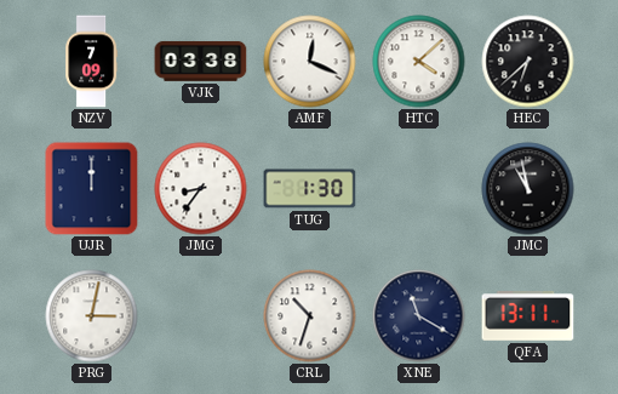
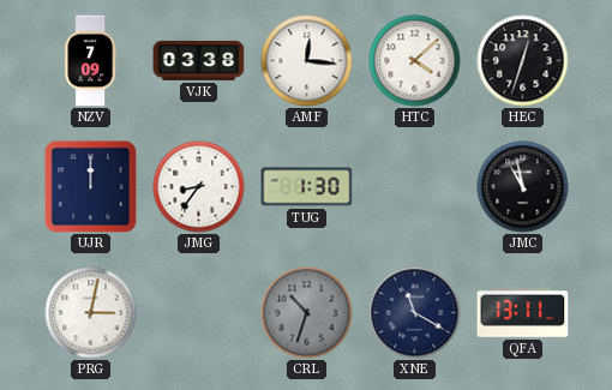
AMF: 12:19 -> 12:16
HEC: 6:38 -> 12:33
CRL dial: white -> grey
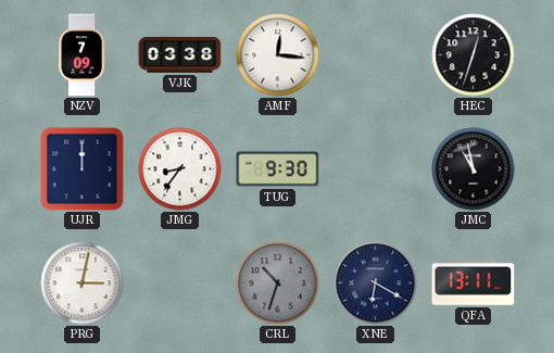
HTC: 4:08 -> none
TUG: 1:30 -> 9:30
XNE: 11:20 -> 6:20
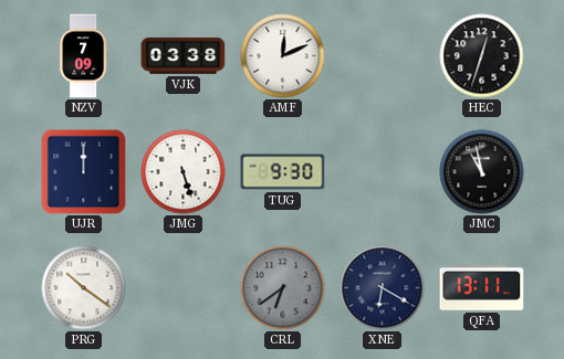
AMF: 12:16 -> 12:11
JMG: 8:36 -> 5:27
PRG: 3:02 -> 10:21
CRL: 10:33 -> 6:39
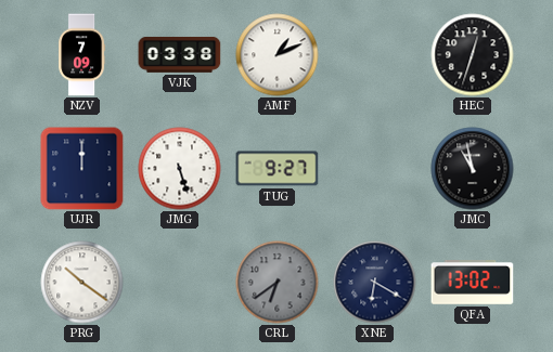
AMF: 12:11 -> 1:11
TUG: 9:30 -> 9:27
QFA: 13:11 -> 13:02
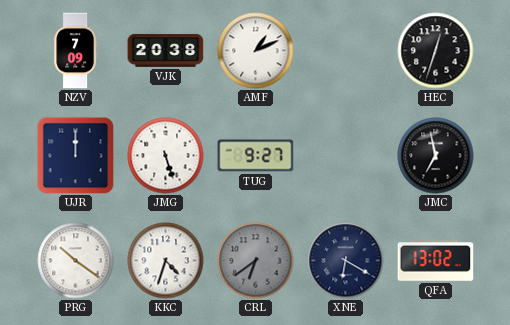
VJK: 03:38 -> 20:38
JMC: 10:58 -> 6:58
KKC: none -> 4:33
